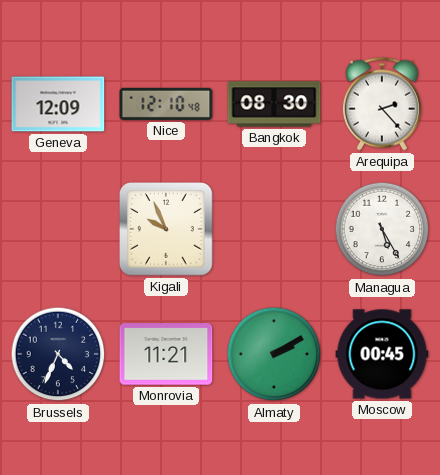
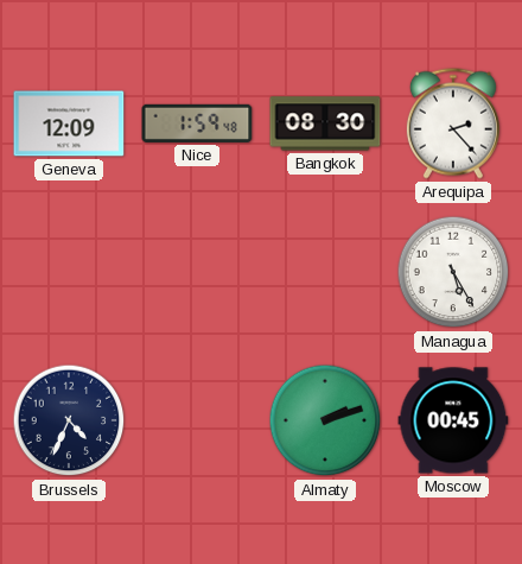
Nice: 12:10 -> 1:59
Kigali: 9:56 -> none
Monrovia: 11:21 -> none
Almaty: 2:10 -> 2:12
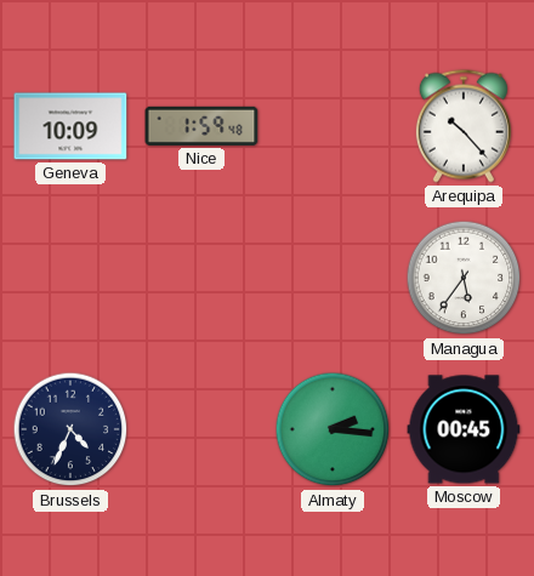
Geneva: 12:09 -> 10:09
Bangkok: 08:30 -> none
Arequipa: 2:23 -> 10:23
Managua: 5:25 -> 5:36
Almaty: 2:12 -> 2:16
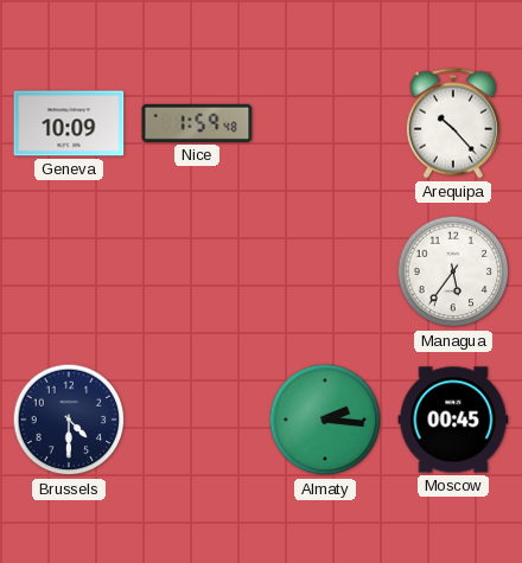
Brussels: 4:34 -> 4:30
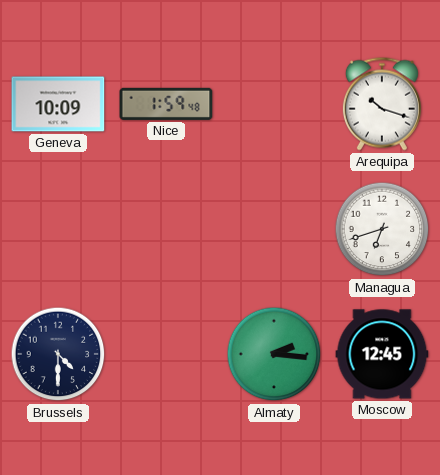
Arequipa: 10:23 -> 10:18
Managua: 5:36 -> 6:42
Moscow: 00:45 -> 12:45
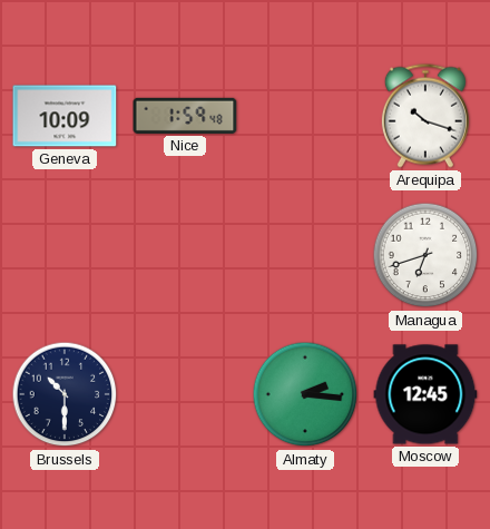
Brussels: 4:30 -> 10:30
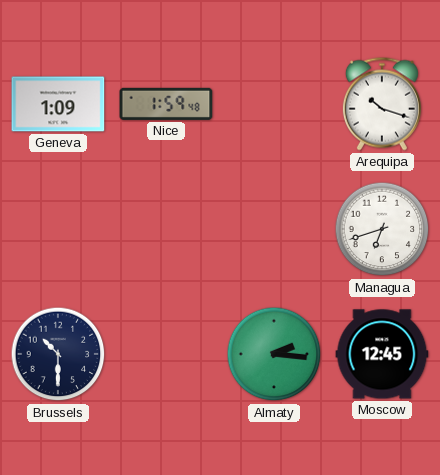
Geneva: 10:09 -> 1:09
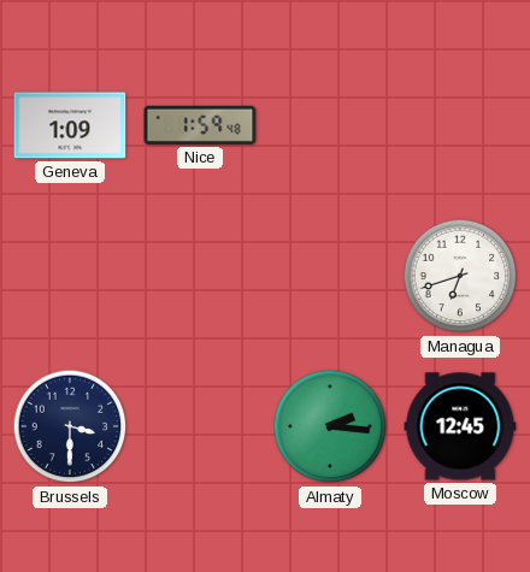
Arequipa: 10:18 -> none
Brussels: 10:30 -> 3:30
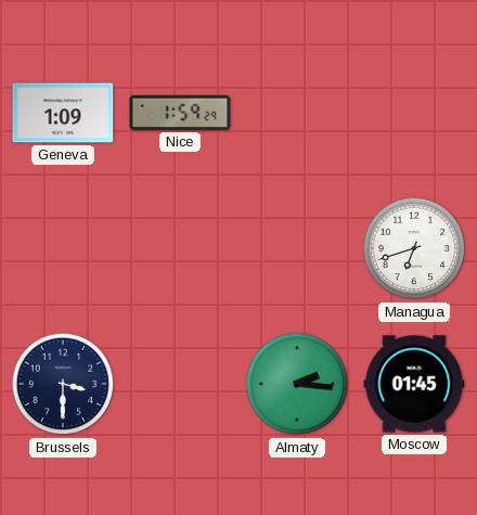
Nice: 1:59:48 -> 1:59:29
Moscow: 12:45 -> 01:45
